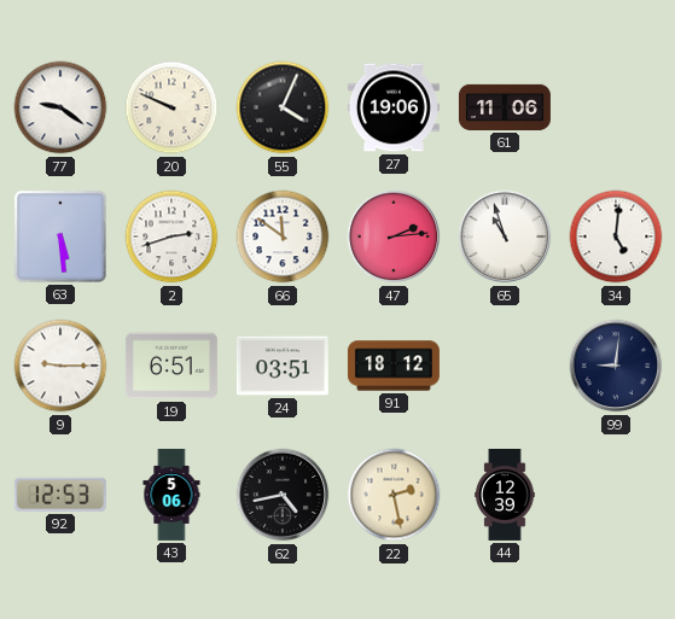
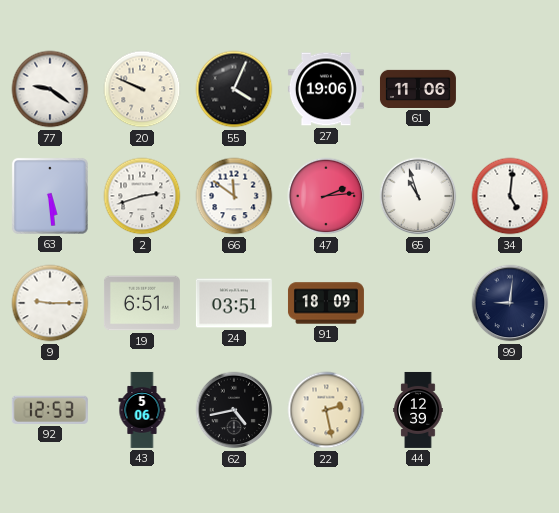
91: 18:12 -> 18:09
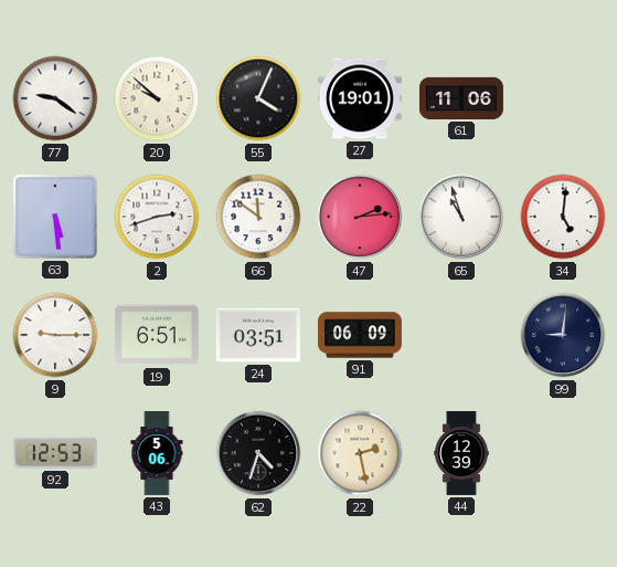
20: 9:49 -> 9:52
27: 19:06 -> 19:01
91: 18:09 -> 06:09
62: 4:43 -> 4:33
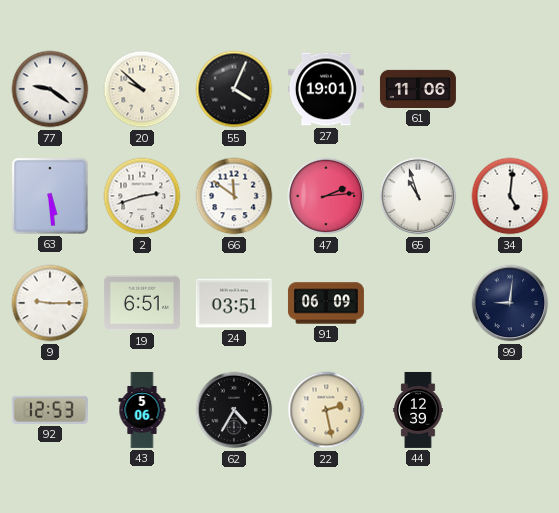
62: 4:33 -> 4:35
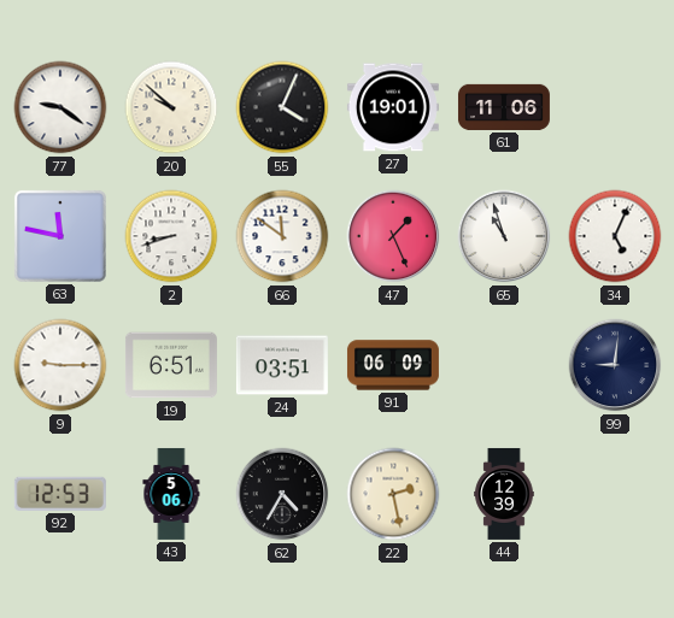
63: 5:29 -> 11:47
2: 2:42 -> 8:42
47: 2:14 -> 1:26
34: 5:01 -> 5:04
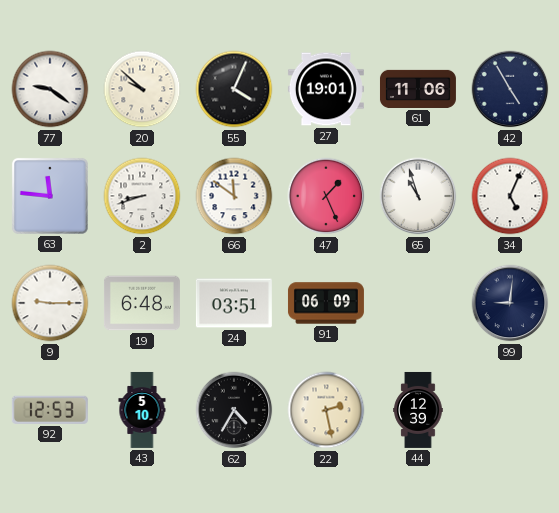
42: none -> 4:55
63: 11:47 -> 11:46
19: 6:51 -> 6:48
43: 5:06 -> 5:10
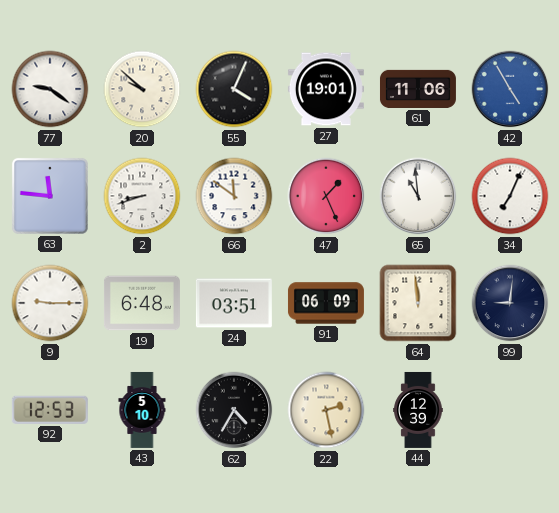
42 dial: navy -> blue
65: 10:57 -> 10:59
34: 5:04 -> 7:04
64: none -> 11:59
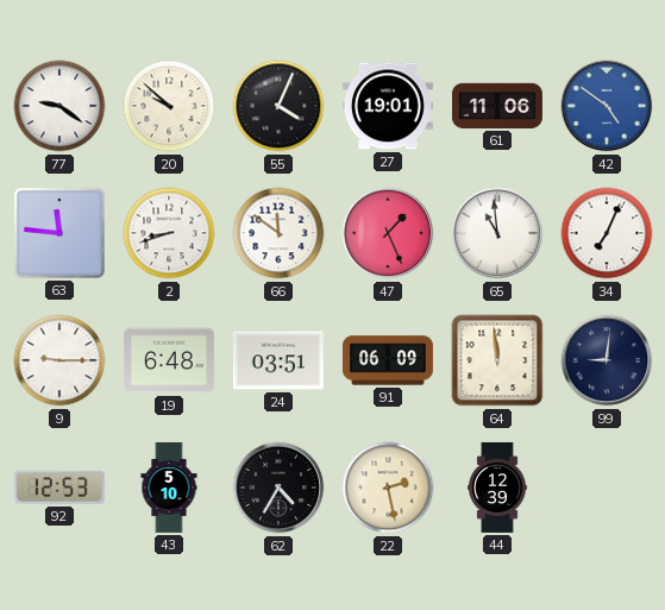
42: 4:55 -> 4:51
